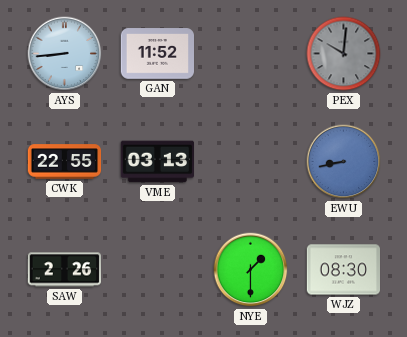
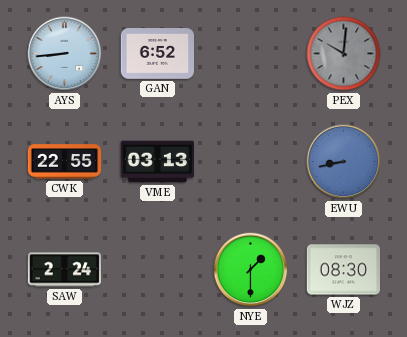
GAN: 11:52 -> 6:52
SAW: 2:26 -> 2:24
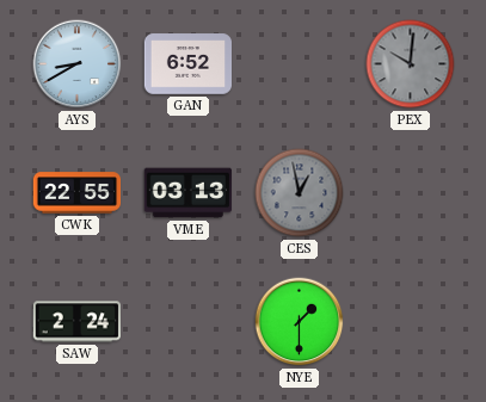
AYS: 8:44 -> 8:40
CES: none -> 12:58
EWU: 8:43 -> none
WJZ: 08:30 -> none
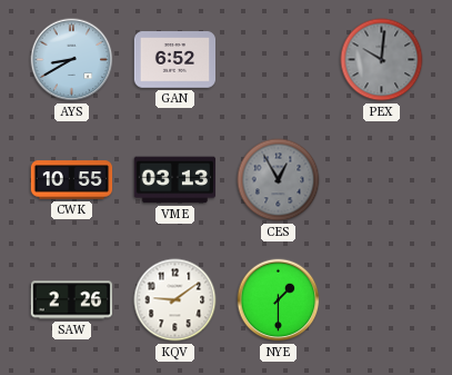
CWK: 22:55 -> 10:55
CES: 12:58 -> 12:55
SAW: 2:24 -> 2:26
KQV: none -> 9:09
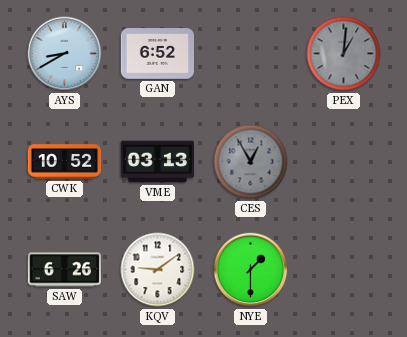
PEX: 10:01 -> 1:01
CWK: 10:55 -> 10:52
SAW: 2:26 -> 6:26
